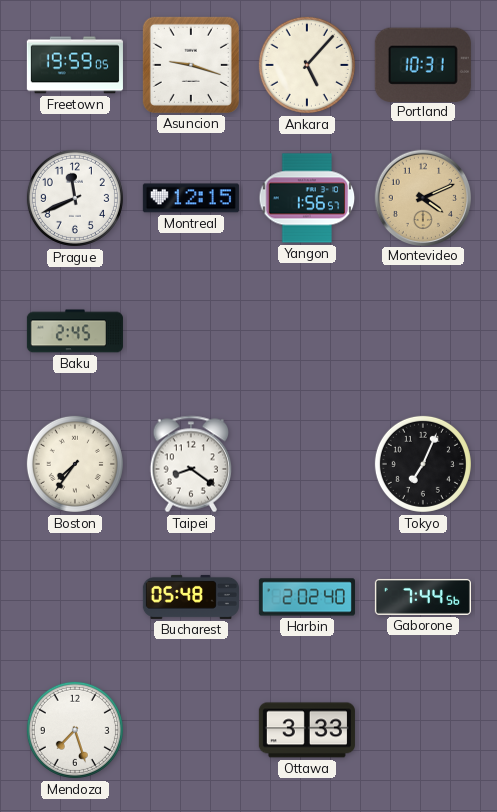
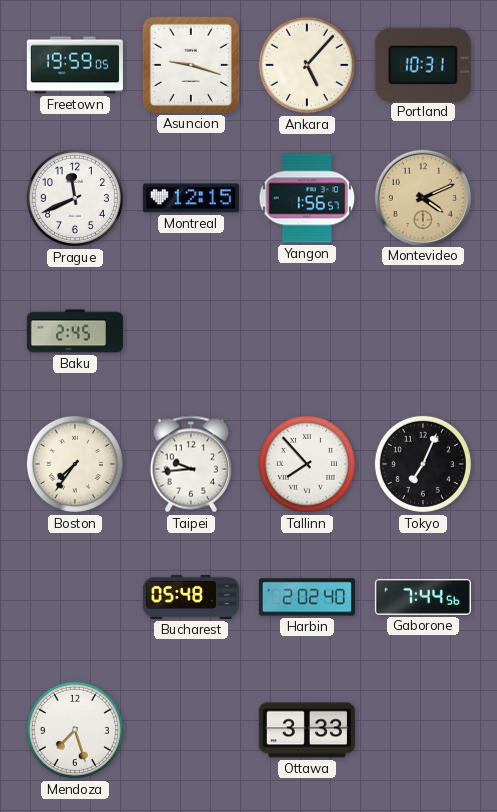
Taipei: 8:21 -> 9:44
Tallinn: none -> 7:53
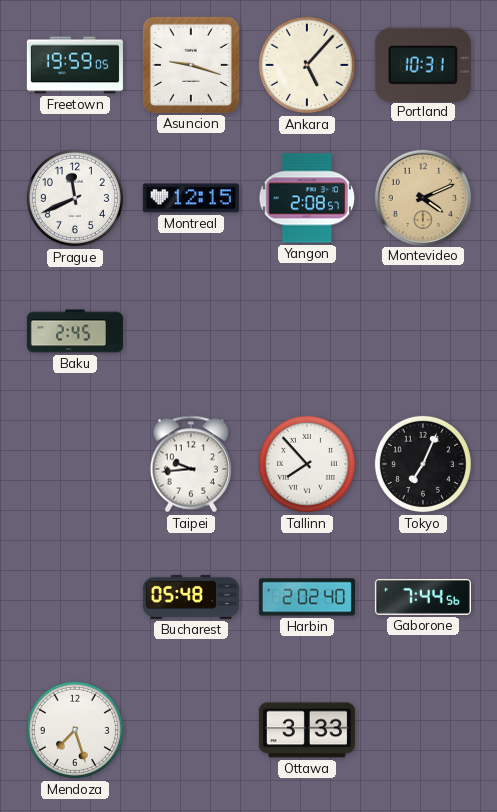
Yangon: 1:56 -> 2:08
Boston: 7:36 -> none
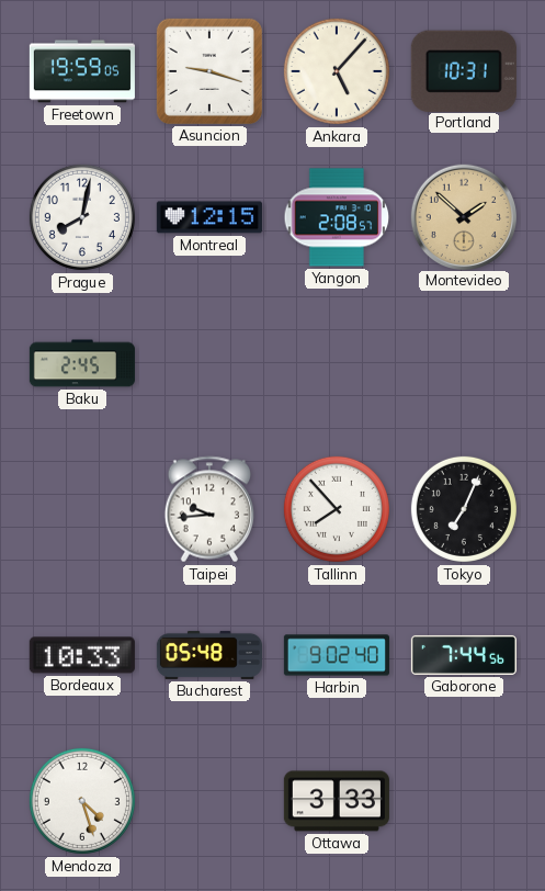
Prague: 11:41 -> 8:02
Montevideo: 4:11 -> 1:52
Bordeaux: none -> 10:33
Harbin: 2:02 -> 9:02
Mendoza: 7:27 -> 4:27
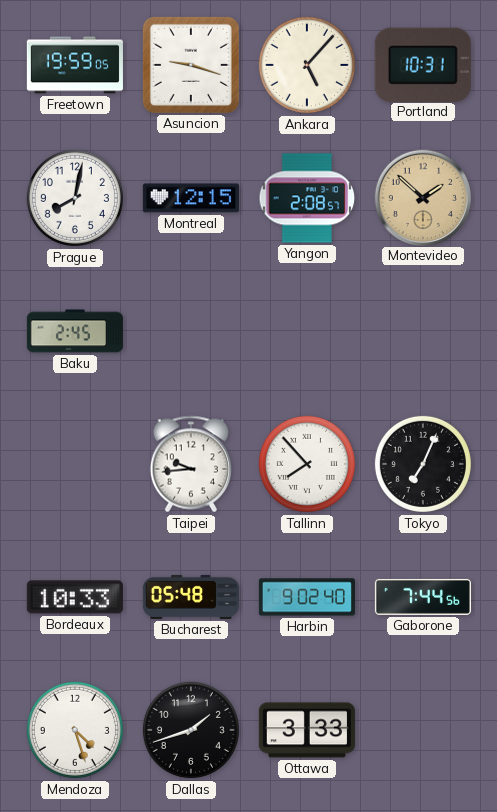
Dallas: none -> 1:42
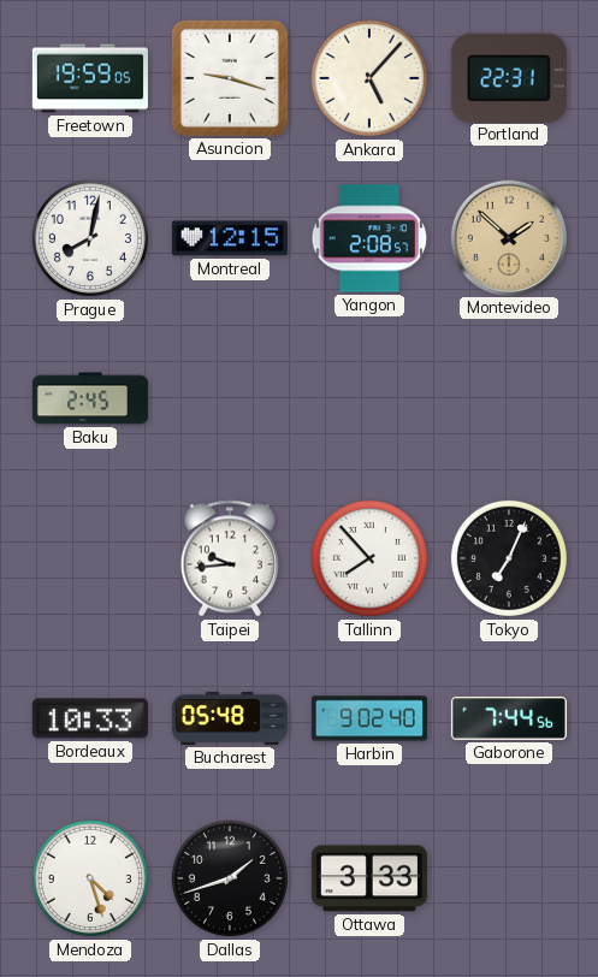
Portland: 10:31 -> 22:31
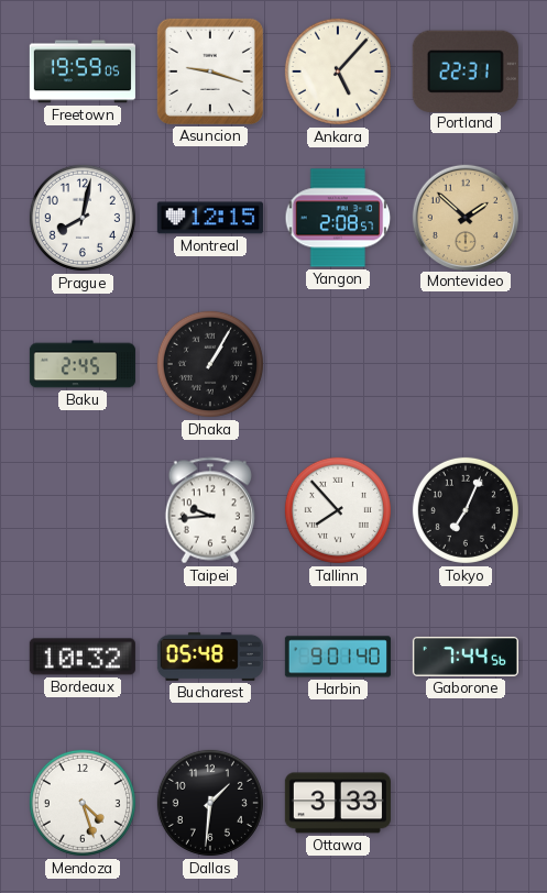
Dhaka: none -> 1:05
Bordeaux: 10:33 -> 10:32
Harbin: 9:02 -> 9:01
Dallas: 1:42 -> 1:31
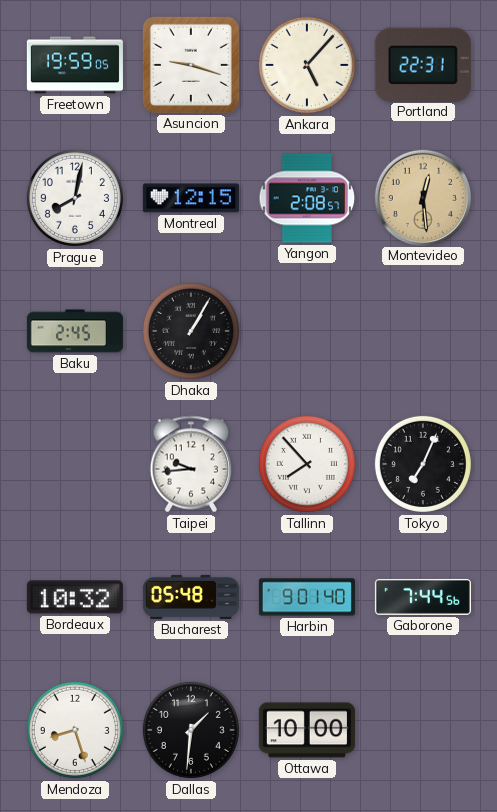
Montevideo: 1:52 -> 12:29
Mendoza: 4:27 -> 8:27
Ottawa: 3:33 -> 10:00
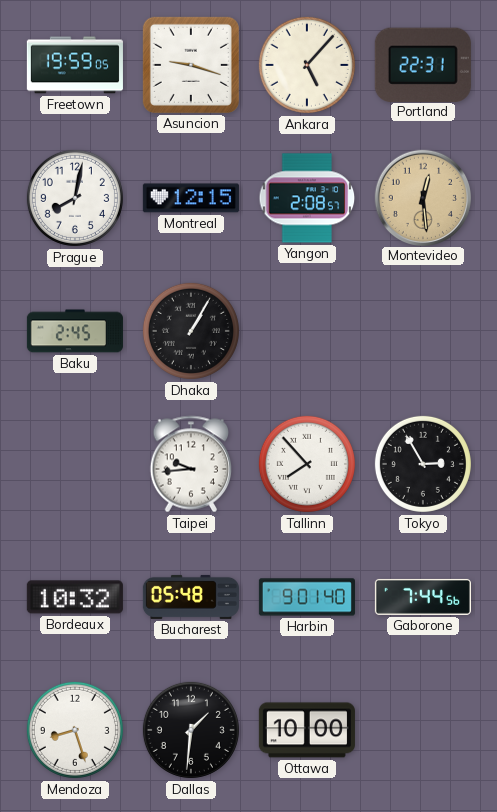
Tokyo: 7:04 -> 2:55
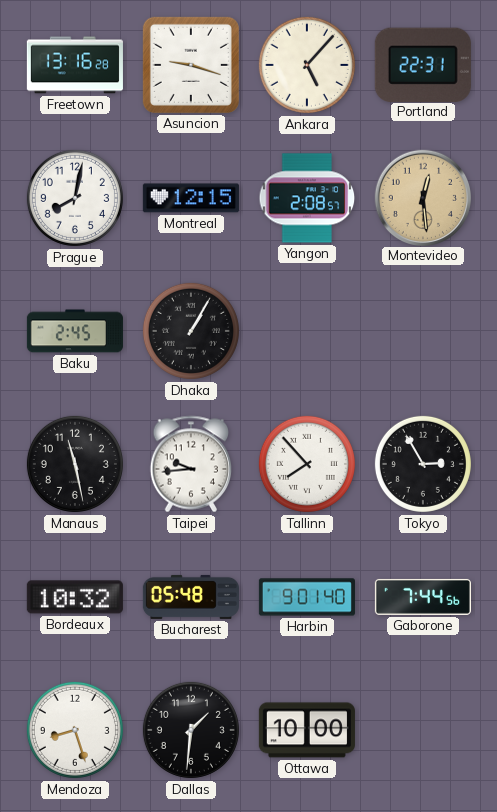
Freetown: 19:59 -> 13:16
Manaus: none -> 11:28
